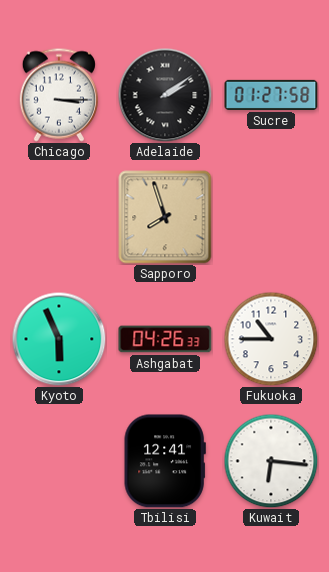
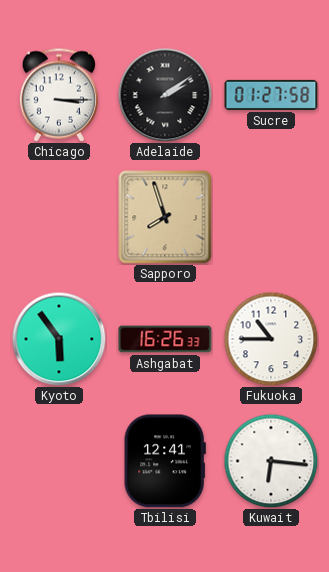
Kyoto: 5:56 -> 5:54
Ashgabat: 04:26 -> 16:26
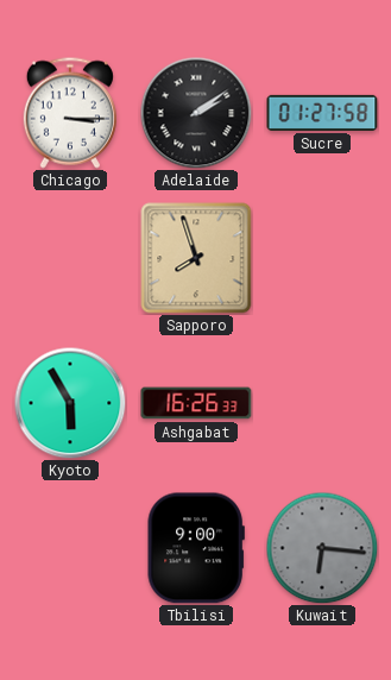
Kyoto: 5:54 -> 5:55
Fukuoka: 10:45 -> none
Tbilisi: 12:41 -> 9:00
Kuwait dial: white -> grey
